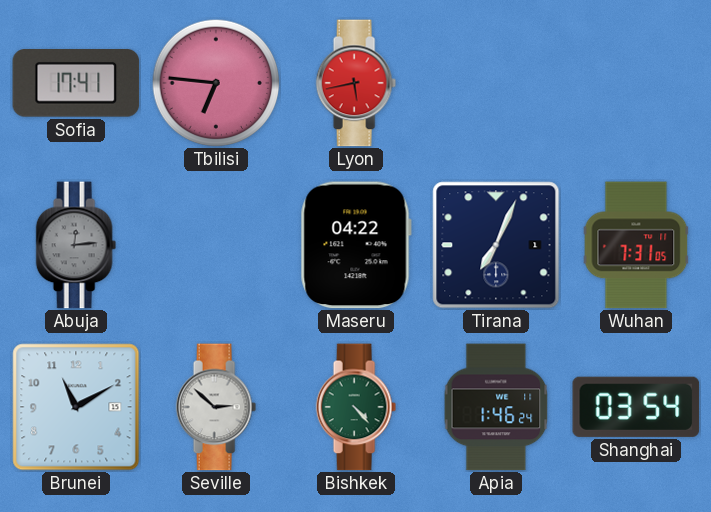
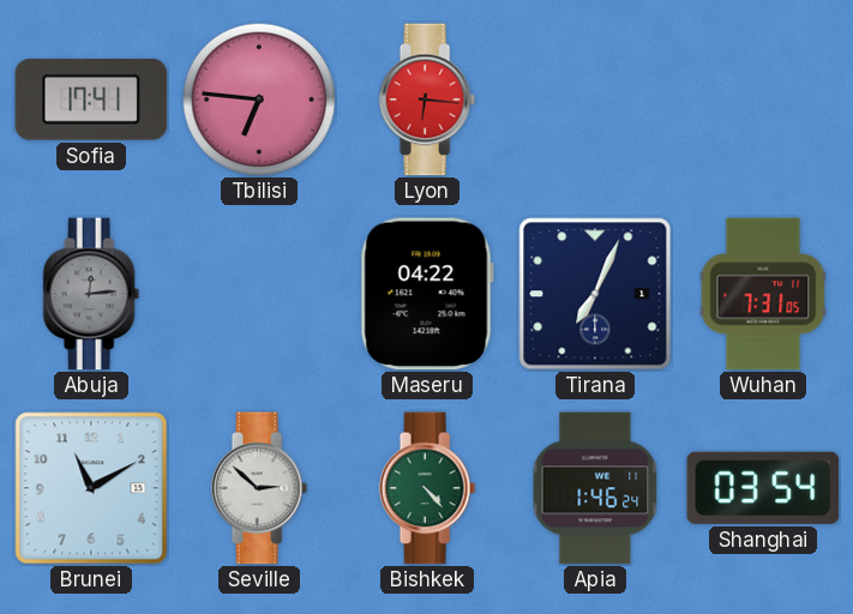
Lyon: 5:43 -> 6:16
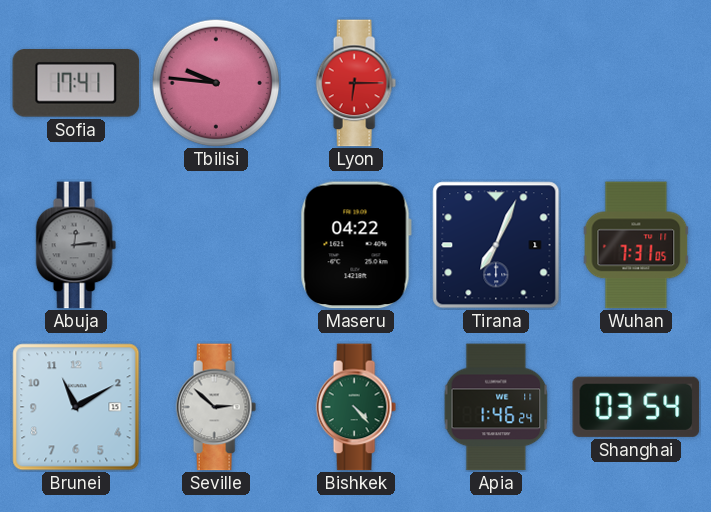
Tbilisi: 6:46 -> 9:46
Lyon: 6:16 -> 6:15
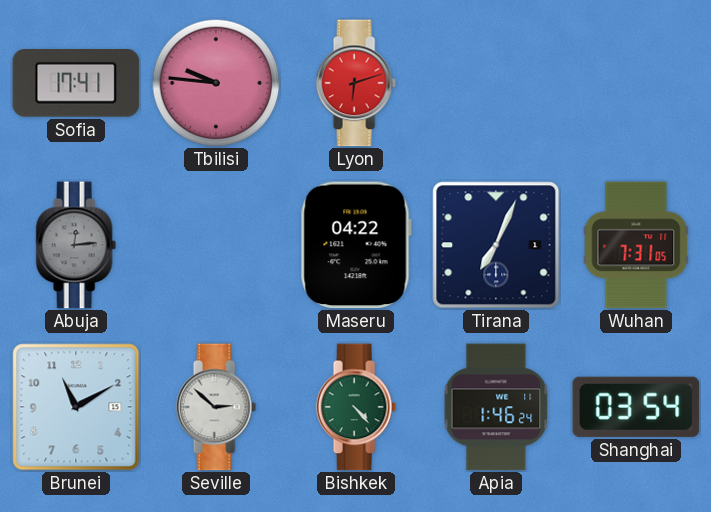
Lyon: 6:15 -> 6:12
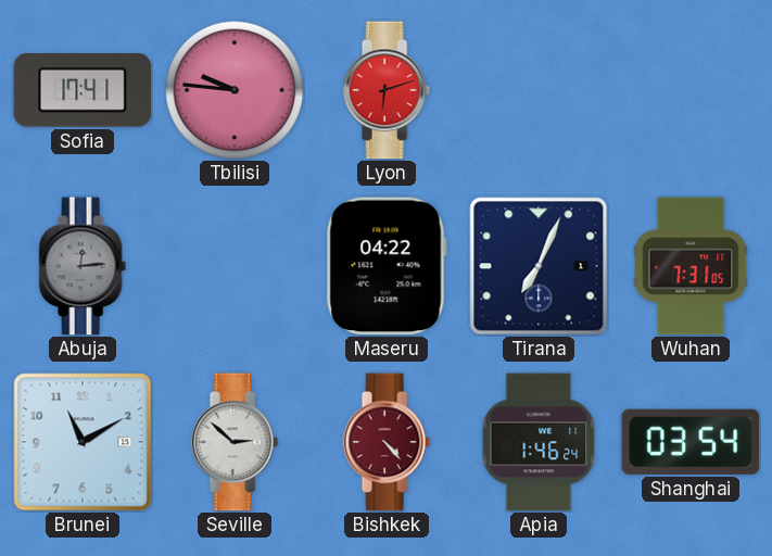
Bishkek dial: green -> burgundy
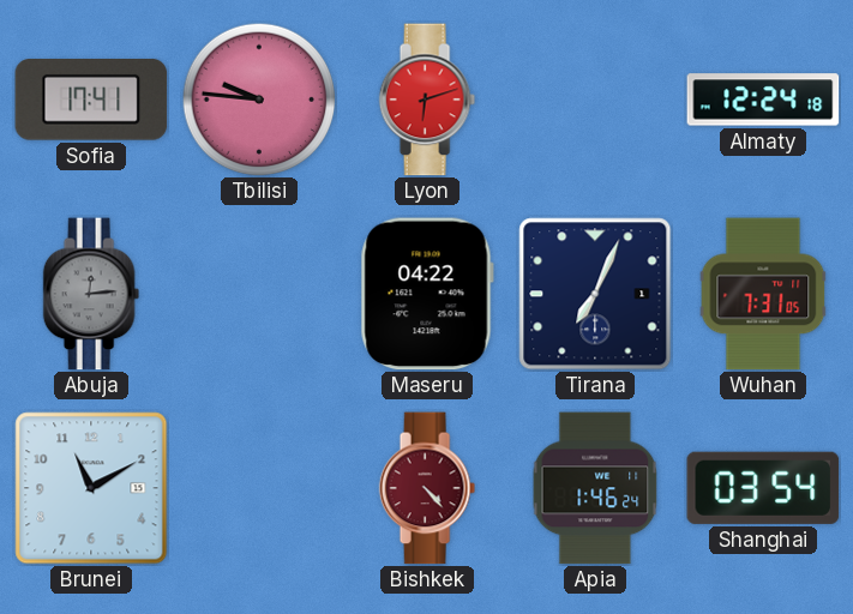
Almaty: none -> 12:24
Seville: 2:52 -> none
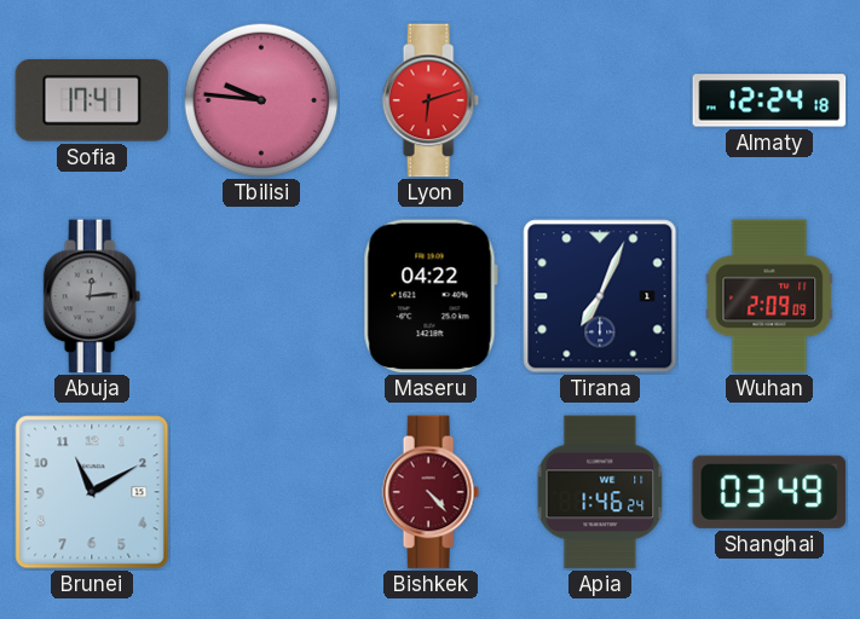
Wuhan: 7:31 -> 2:09
Shanghai: 03:54 -> 03:49
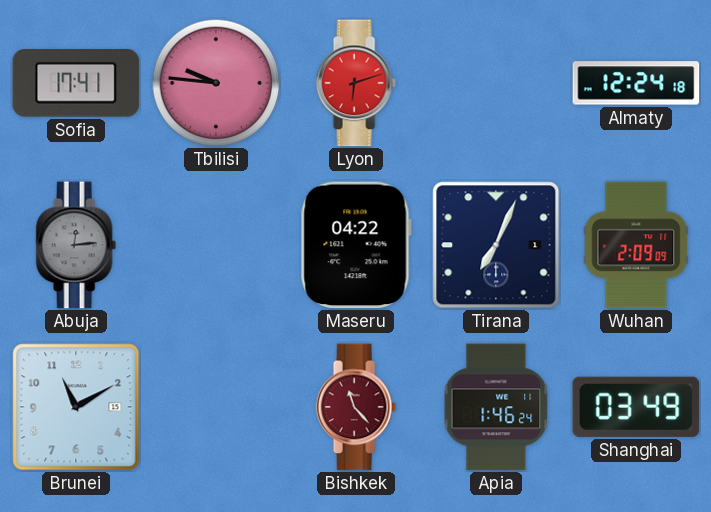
Bishkek: 4:23 -> 11:23
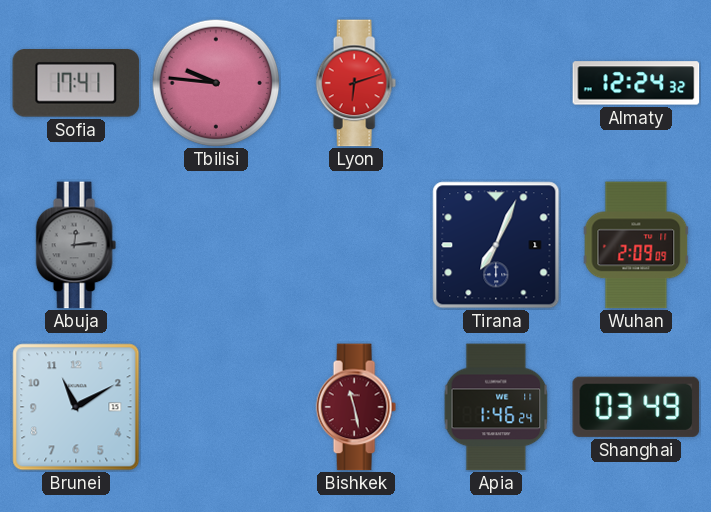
Almaty: 12:24:18 -> 12:24:32
Maseru: 04:22 -> none
Bishkek: 11:23 -> 11:28
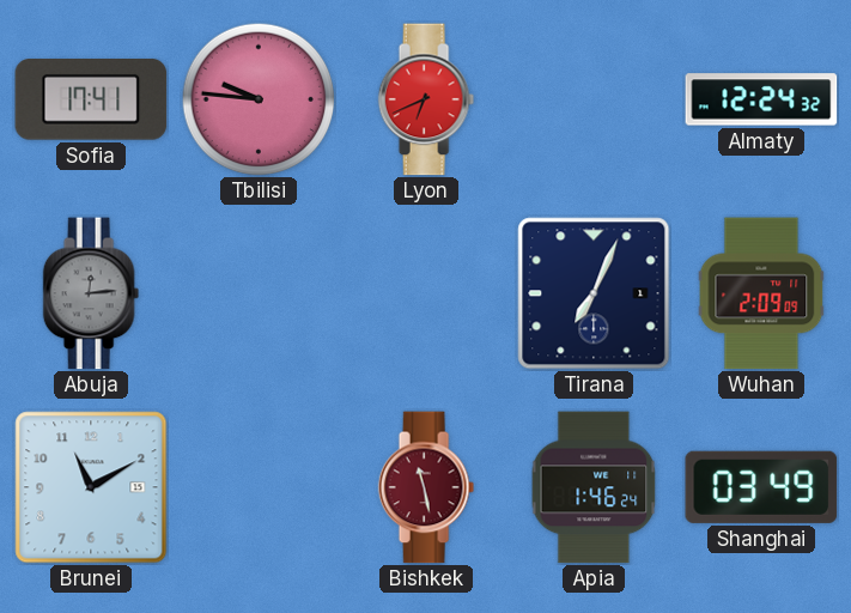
Lyon: 6:12 -> 6:41
